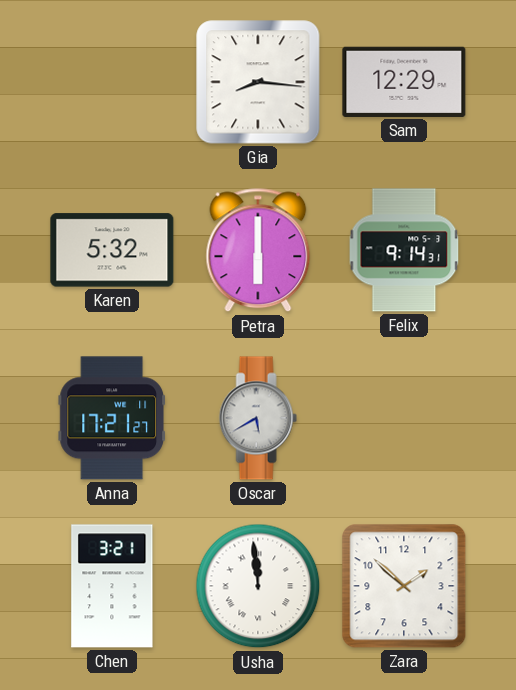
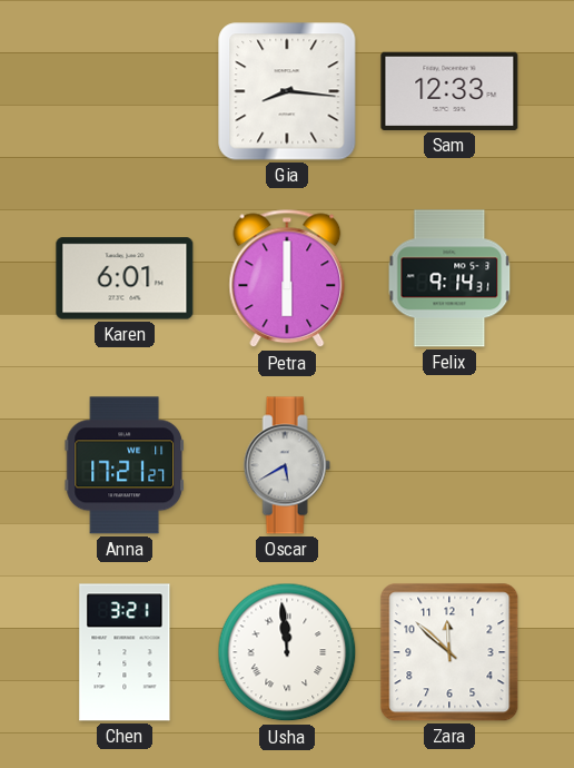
Sam: 12:29 -> 12:33
Karen: 5:32 -> 6:01
Zara: 1:52 -> 11:52
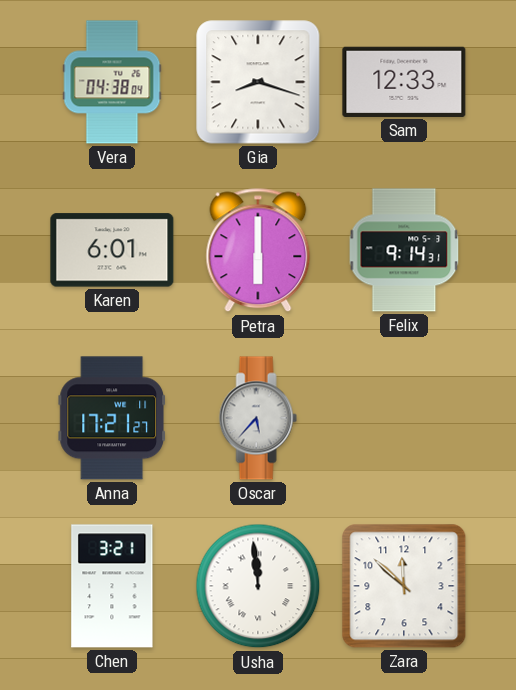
Vera: none -> 04:38
Gia: 8:16 -> 8:18
Oscar: 5:40 -> 5:37
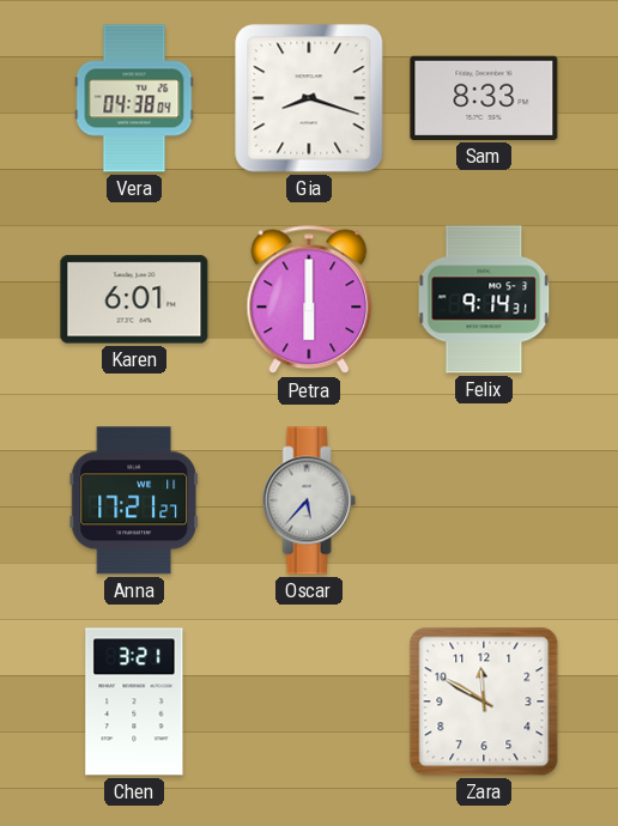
Sam: 12:33 -> 8:33
Usha: 11:59 -> none
Zara: 11:52 -> 11:50
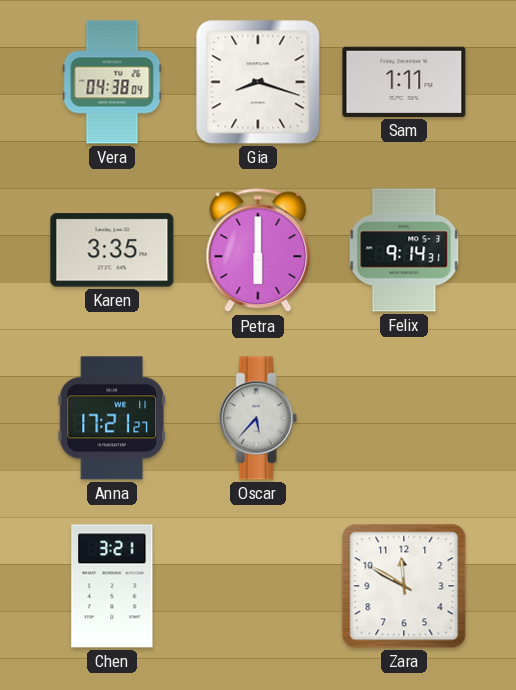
Sam: 8:33 -> 1:11
Karen: 6:01 -> 3:35
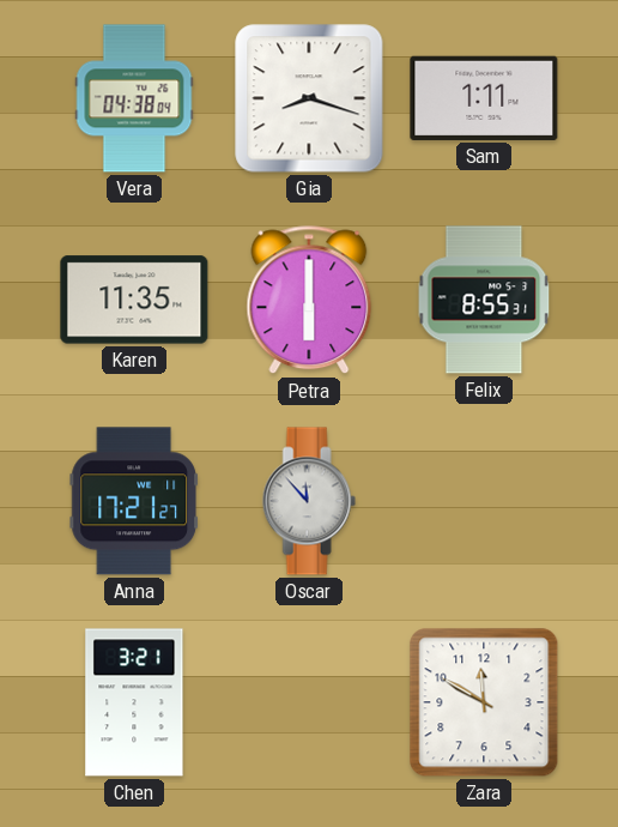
Karen: 3:35 -> 11:35
Felix: 9:14 -> 8:55
Oscar: 5:37 -> 11:53
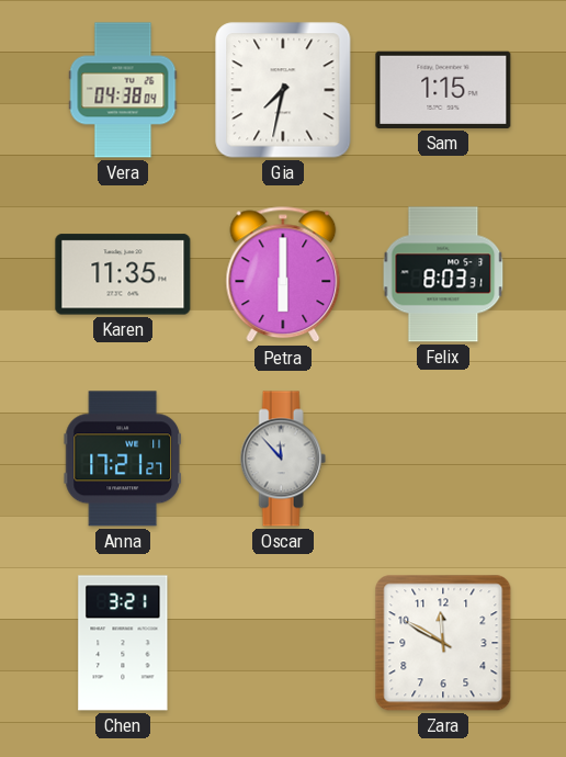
Gia: 8:18 -> 7:32
Sam: 1:11 -> 1:15
Felix: 8:55 -> 8:03
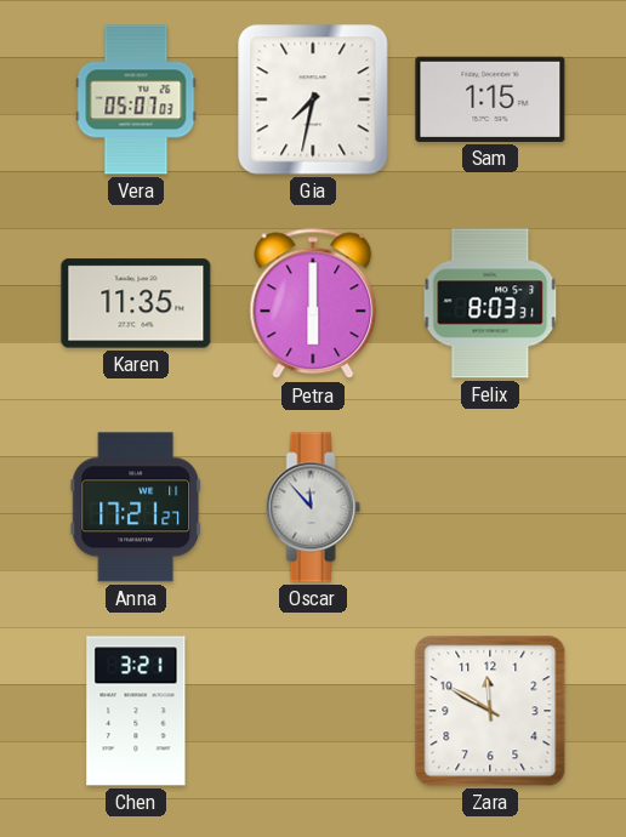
Vera: 04:38 -> 05:07
